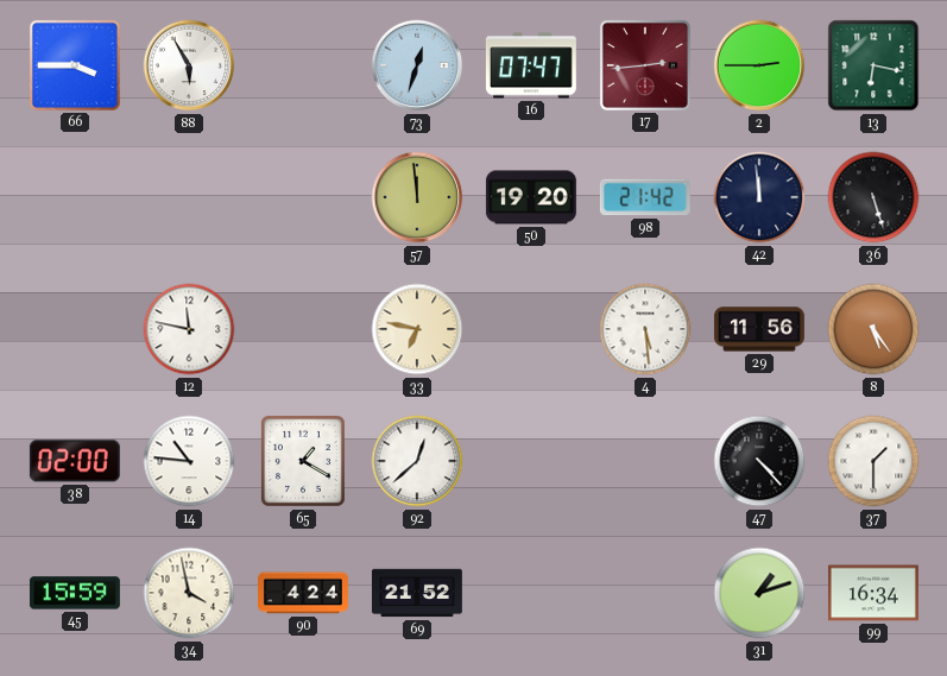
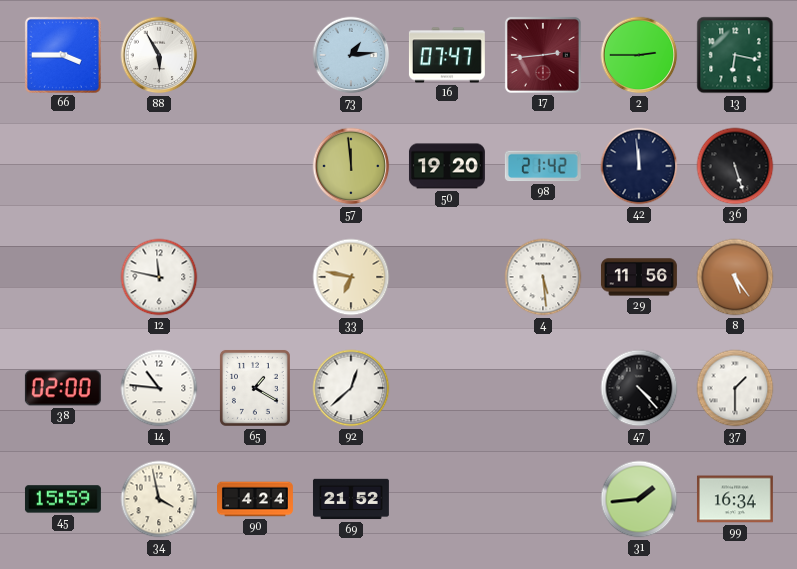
73: 12:33 -> 1:14
31: 1:12 -> 1:44
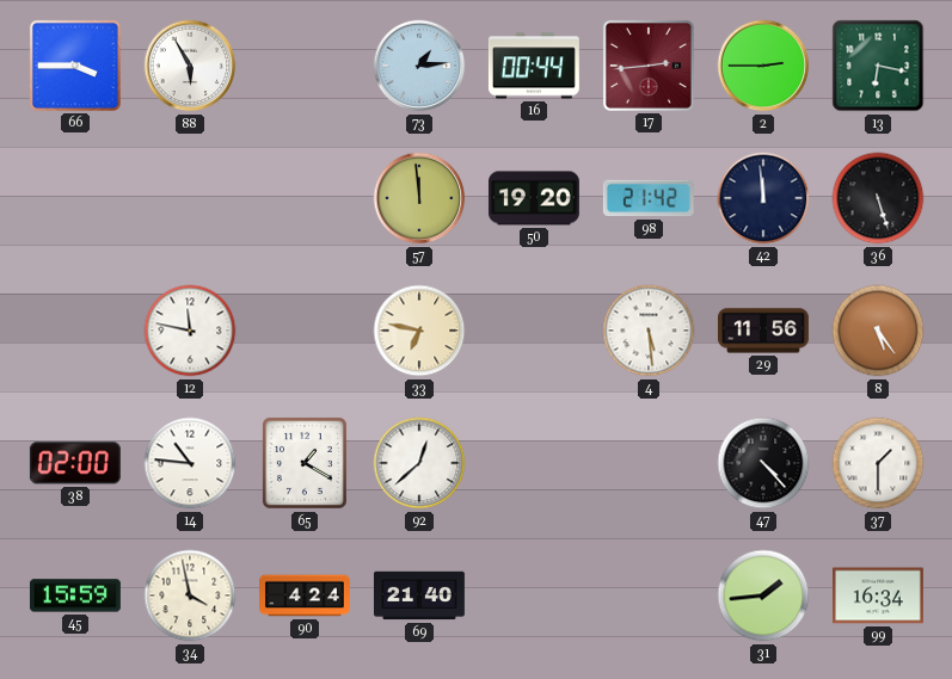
16: 07:47 -> 00:44
69: 21:52 -> 21:40
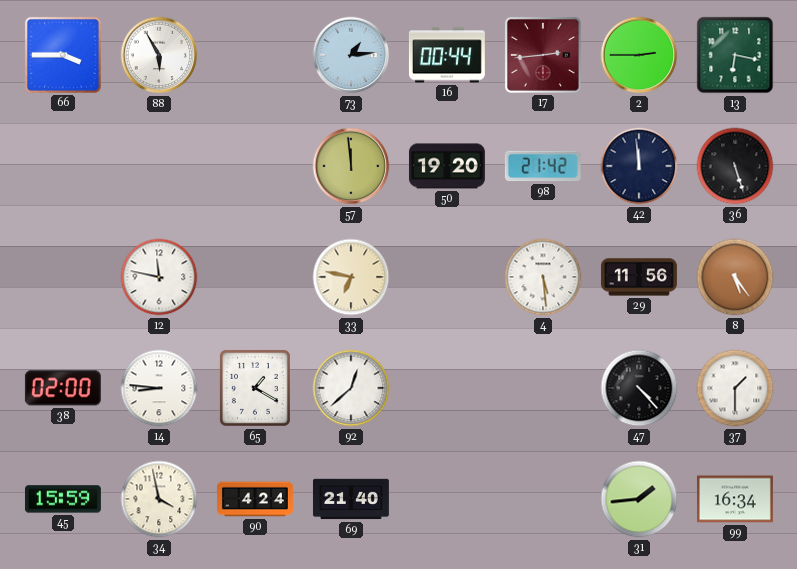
14: 10:46 -> 8:46
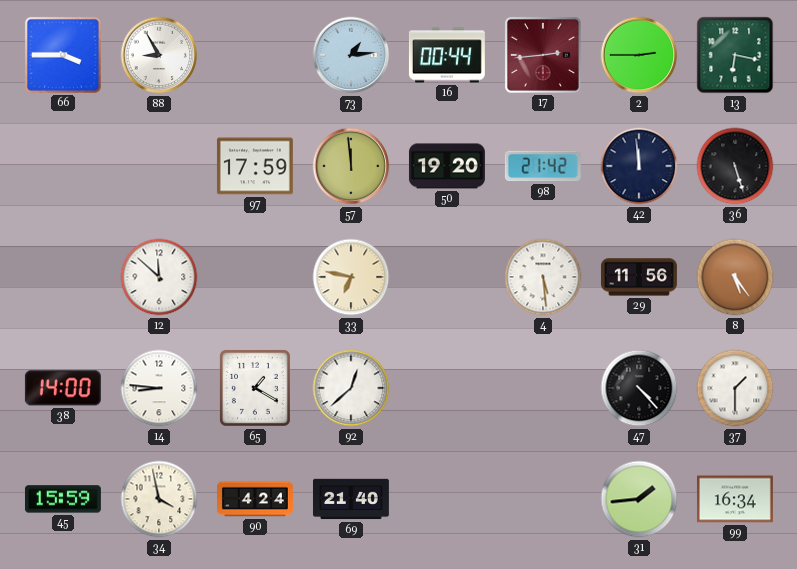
88: 5:55 -> 8:55
97: none -> 17:59
12: 11:47 -> 11:52
38: 02:00 -> 14:00
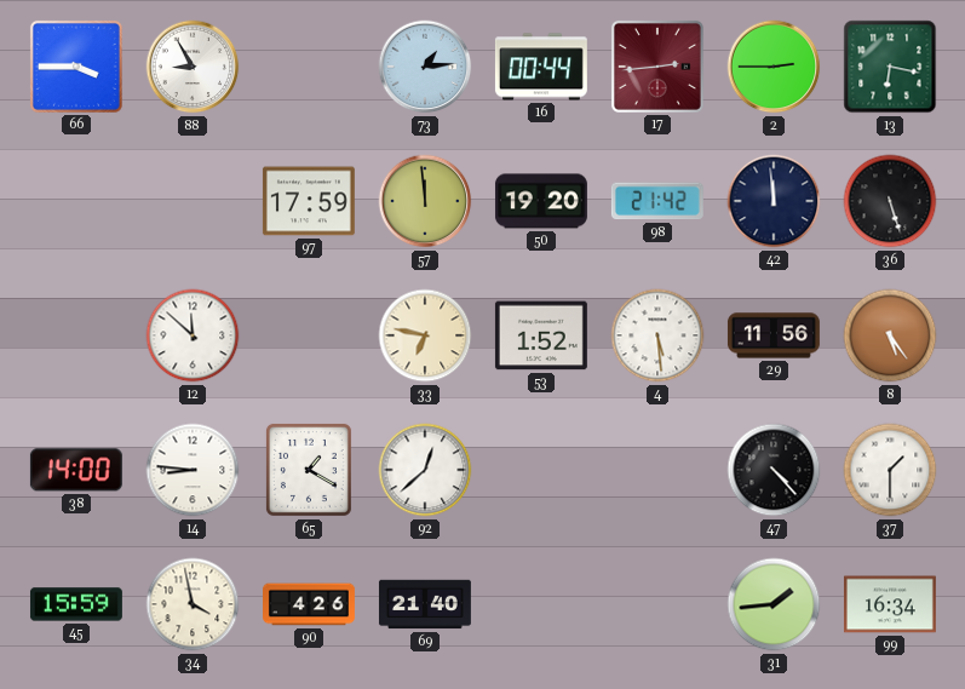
53: none -> 1:52
90: 4:24 -> 4:26
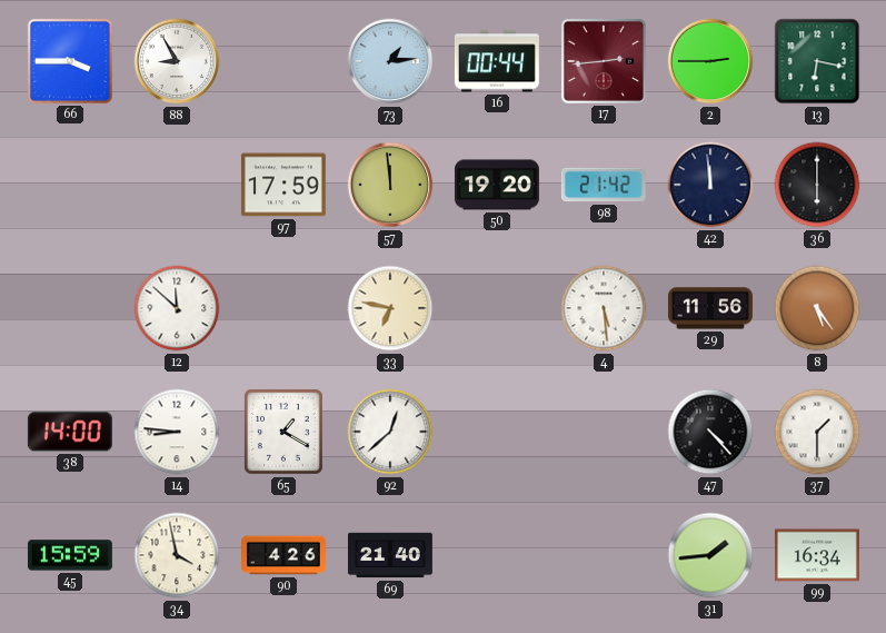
36: 5:27 -> 6:00
53: 1:52 -> none
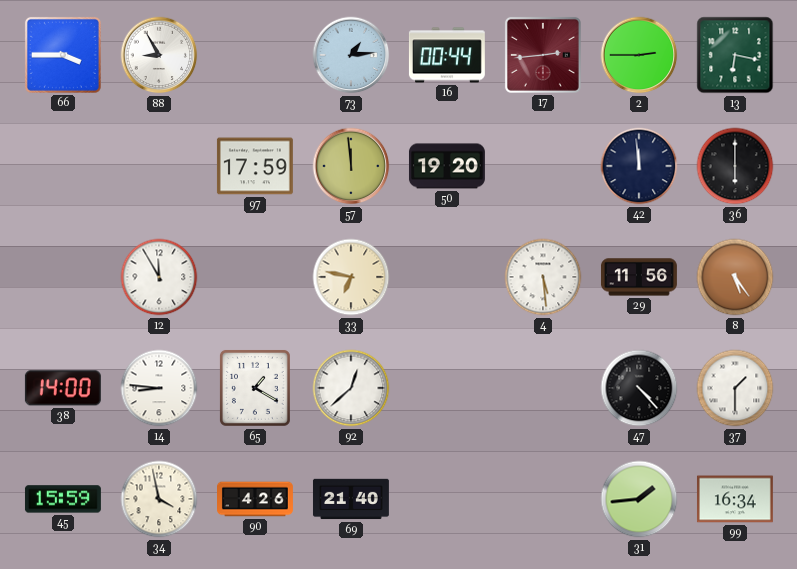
98: 21:42 -> none
12: 11:52 -> 11:55
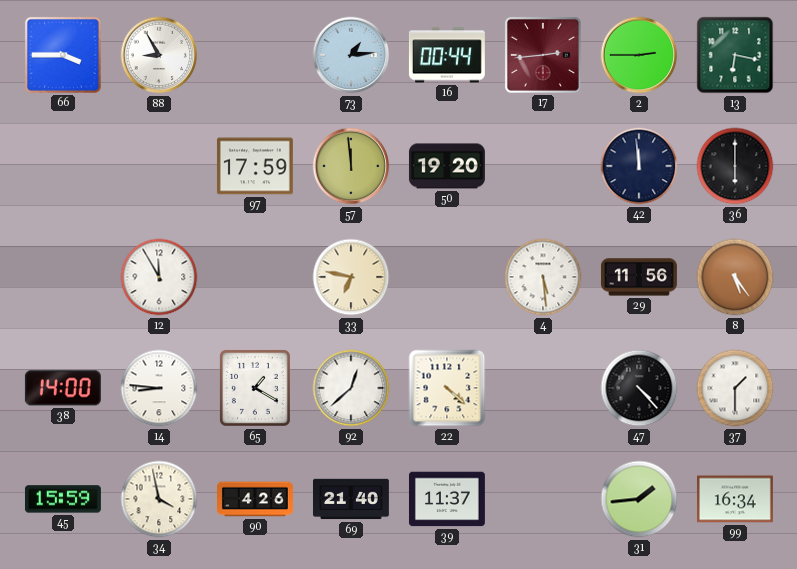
22: none -> 4:22
39: none -> 11:37
